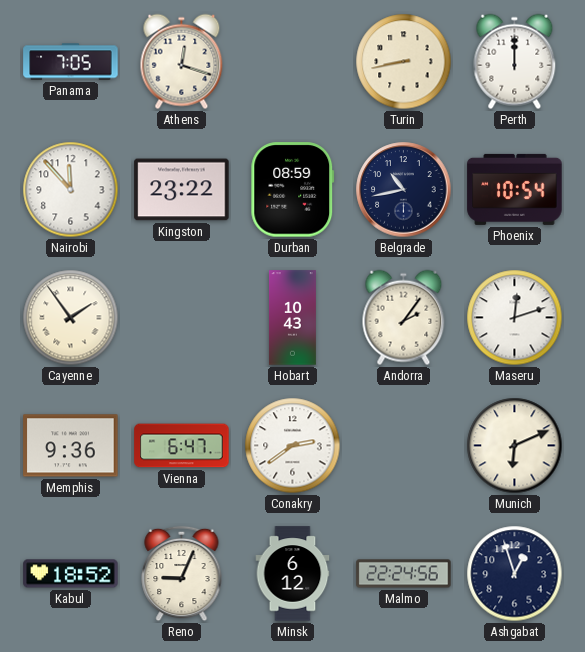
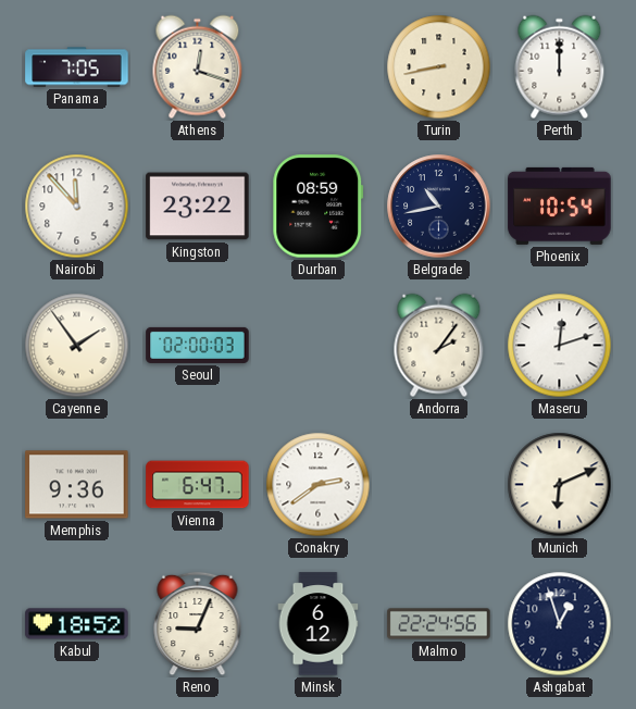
Seoul: none -> 02:00
Hobart: 10:43 -> none
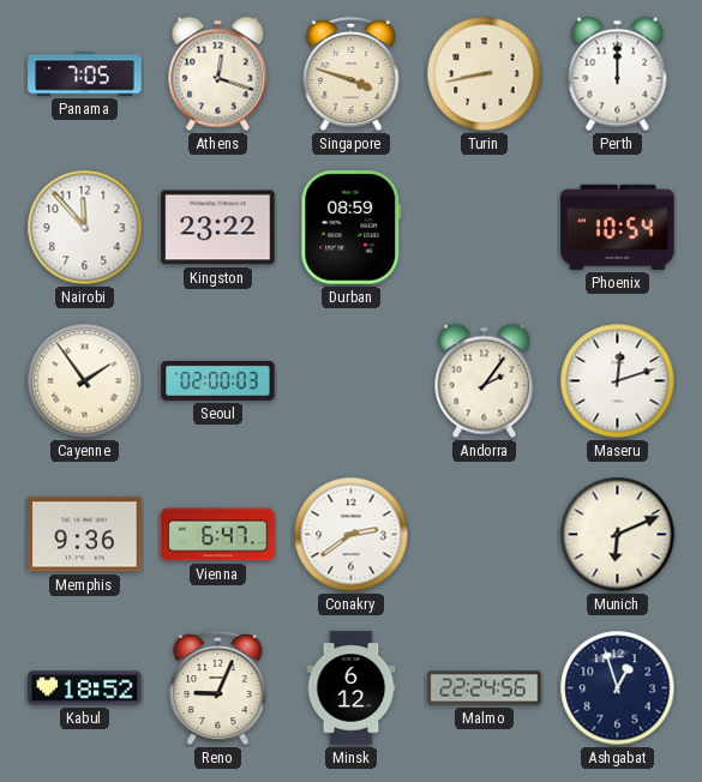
Singapore: none -> 3:48
Belgrade: 10:43 -> none
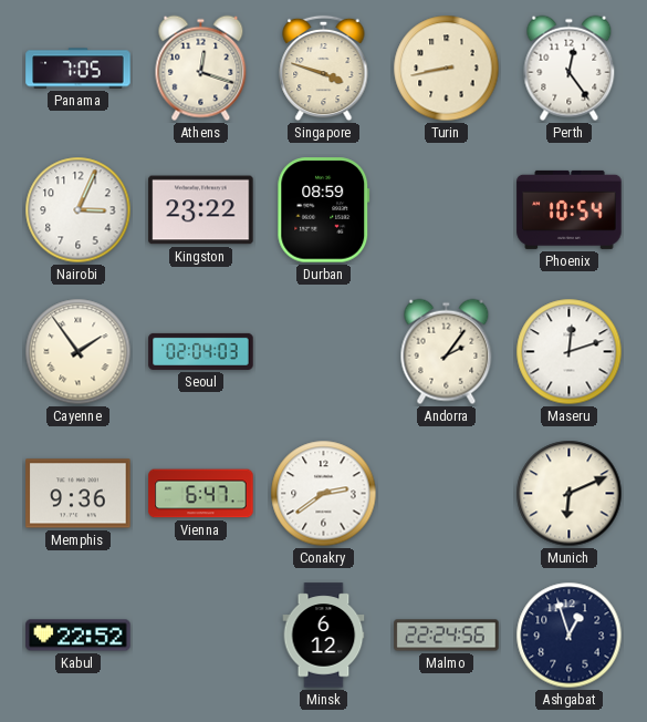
Perth: 12:00 -> 12:24
Nairobi: 11:53 -> 3:04
Seoul: 02:00 -> 02:04
Kabul: 18:52 -> 22:52
Reno: 9:04 -> none
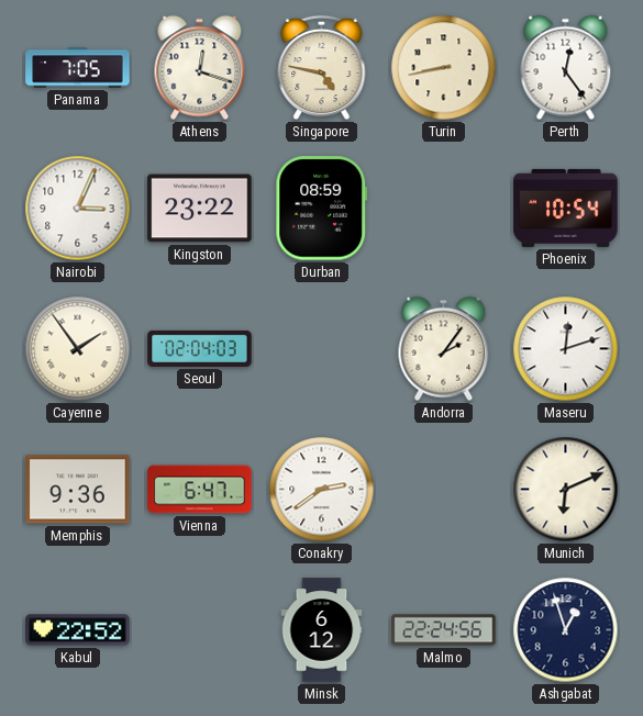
Singapore: 3:48 -> 4:47
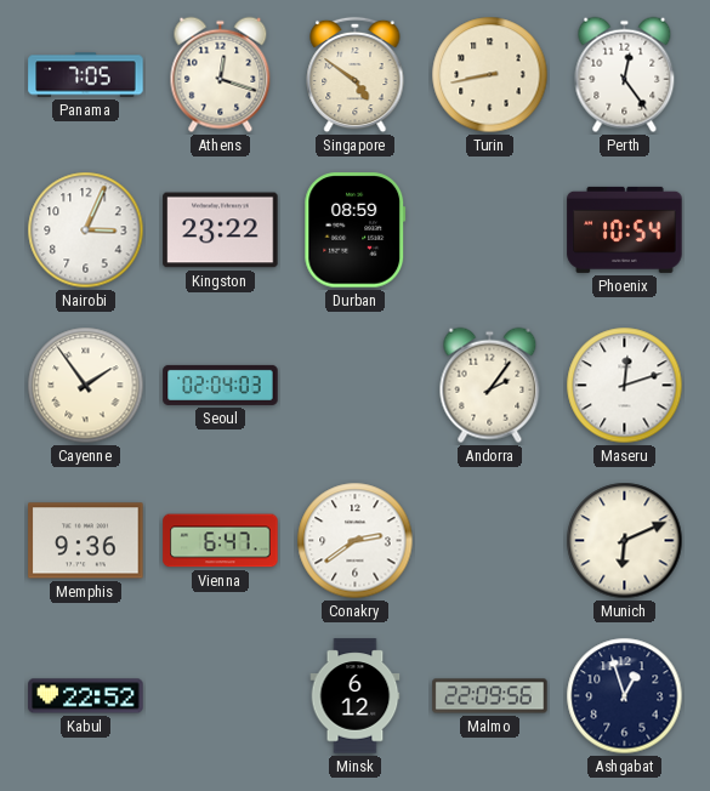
Singapore: 4:47 -> 4:51
Malmo: 22:24 -> 22:09
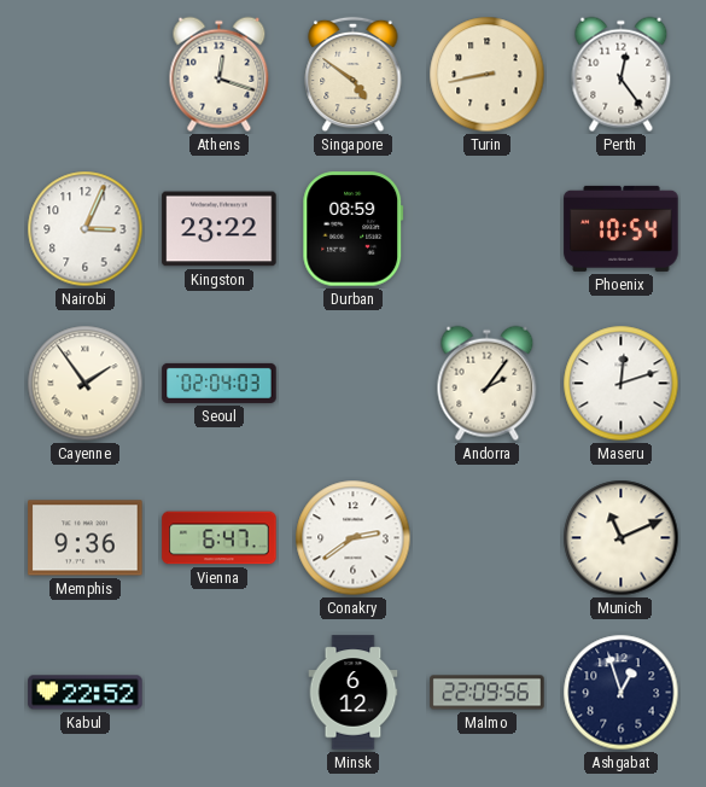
Panama: 7:05 -> none
Munich: 6:11 -> 11:11
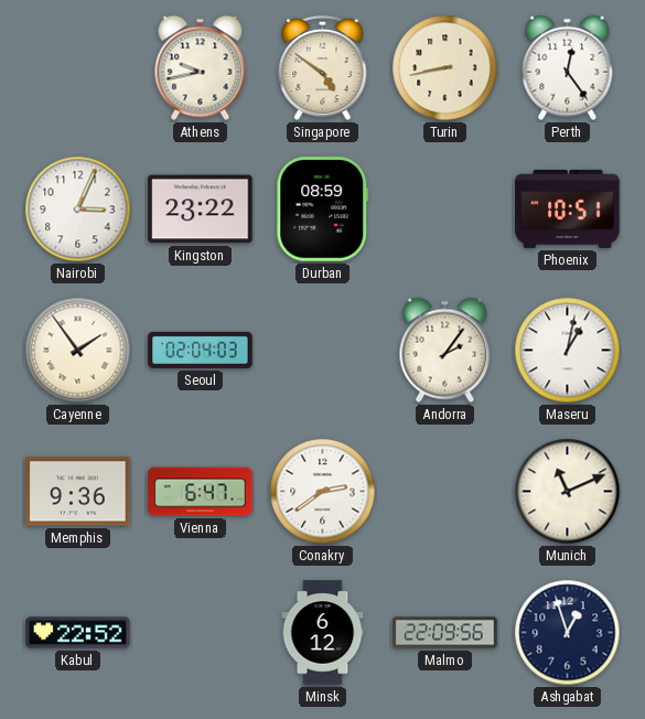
Athens: 12:18 -> 9:43
Phoenix: 10:54 -> 10:51
Maseru: 12:12 -> 1:02
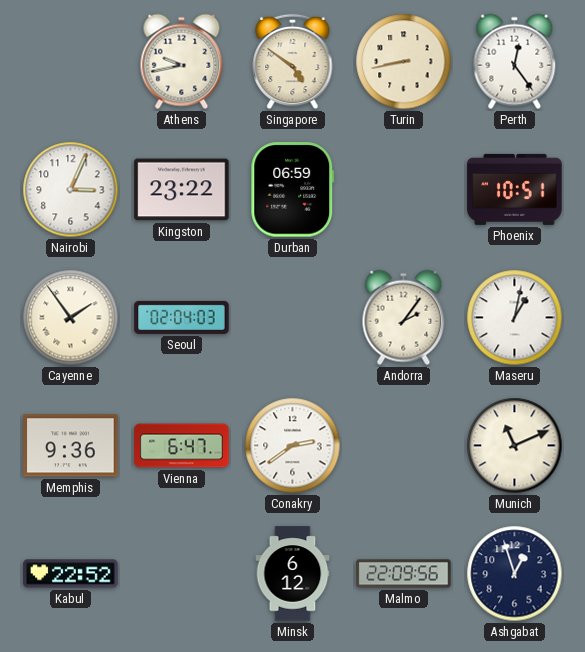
Durban: 08:59 -> 06:59
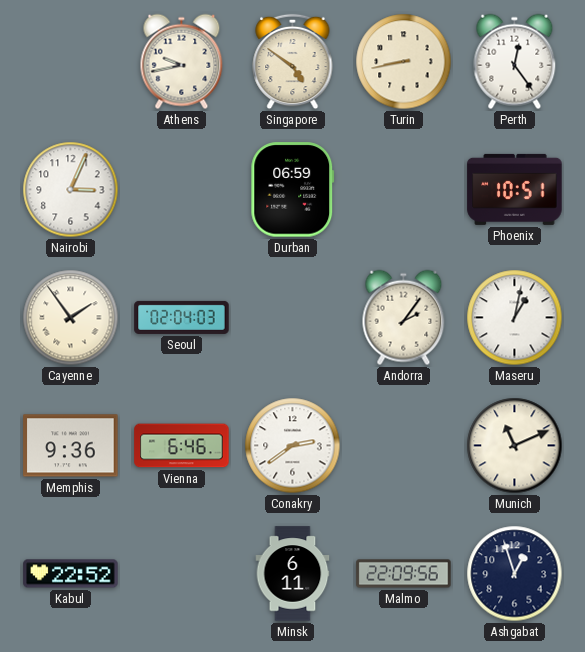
Kingston: 23:22 -> none
Vienna: 6:47 -> 6:46
Minsk: 6:12 -> 6:11
